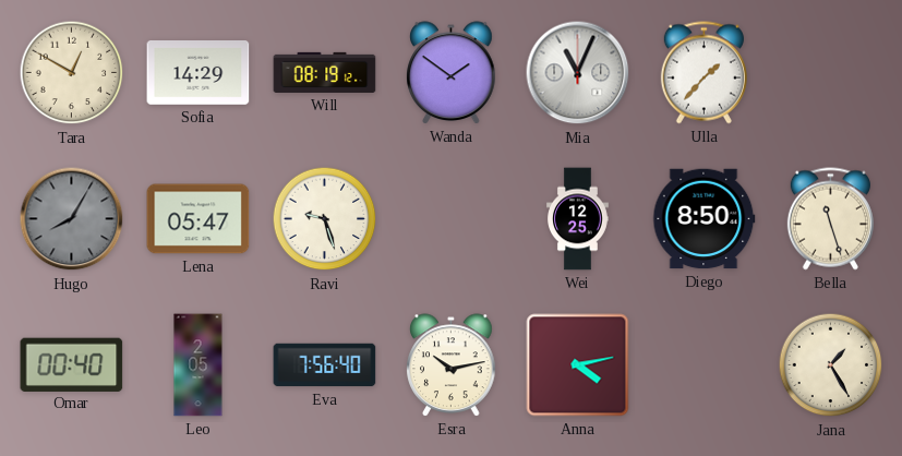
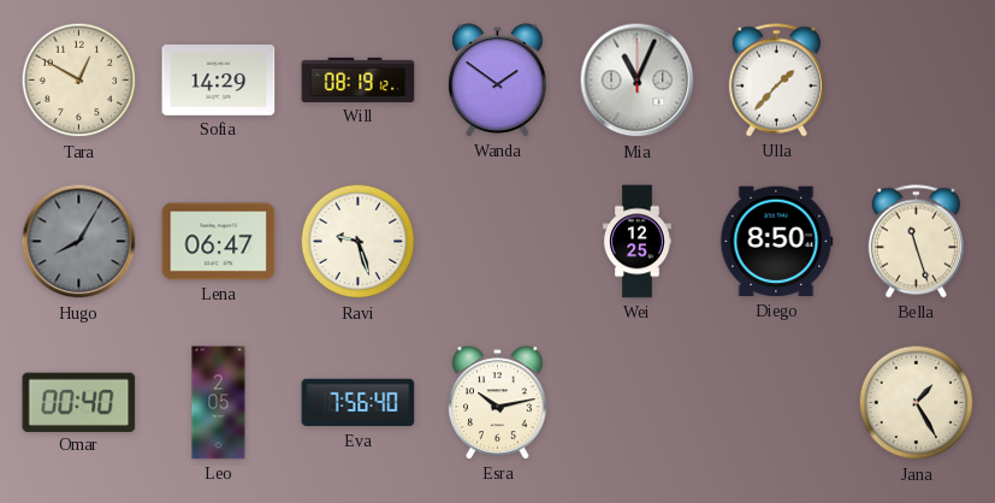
Lena: 05:47 -> 06:47
Anna: 4:13 -> none
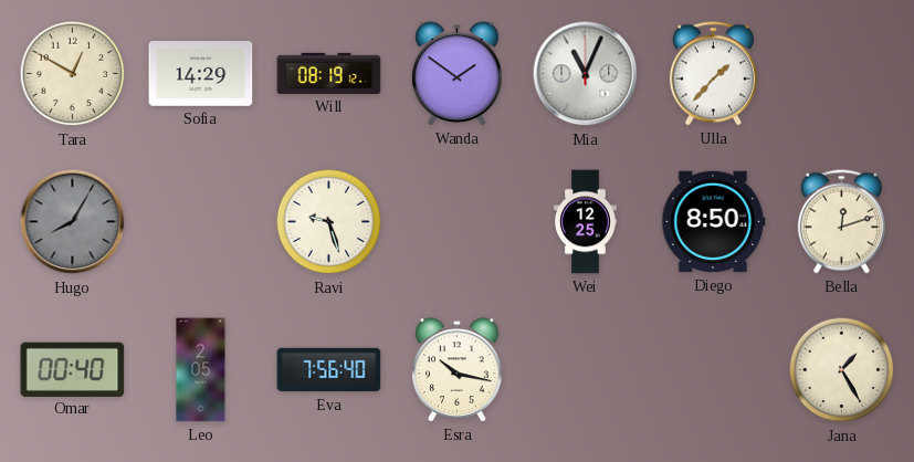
Lena: 06:47 -> none
Bella: 11:27 -> 12:12
Esra: 10:13 -> 10:17
